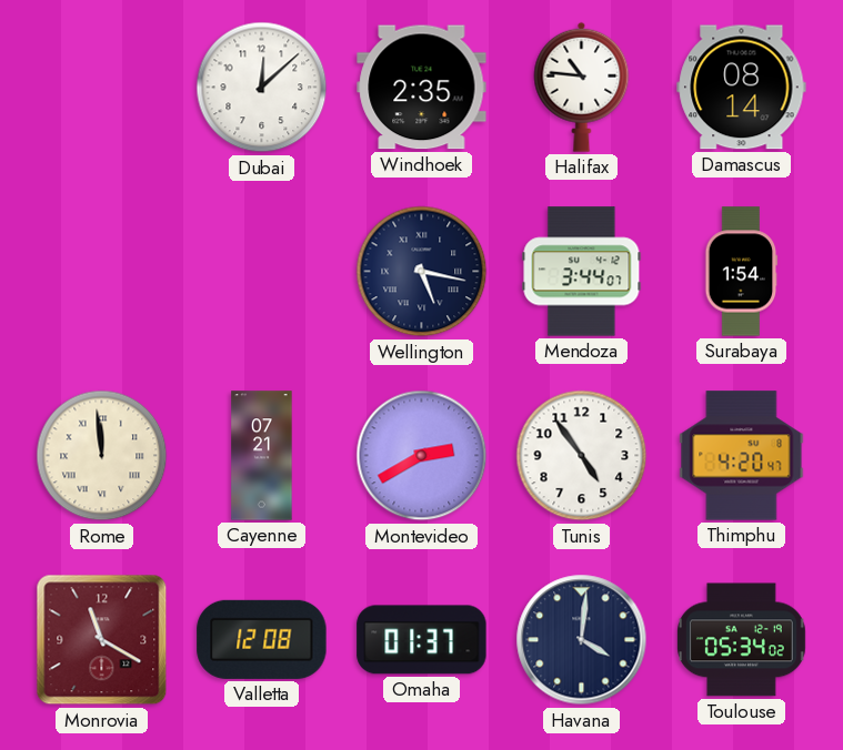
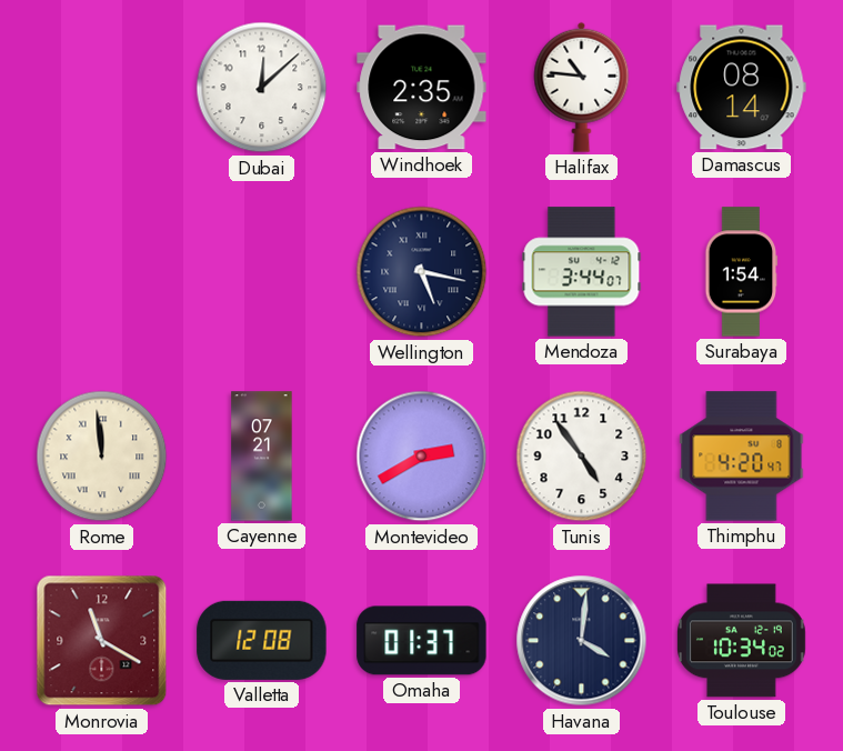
Toulouse: 05:34 -> 10:34
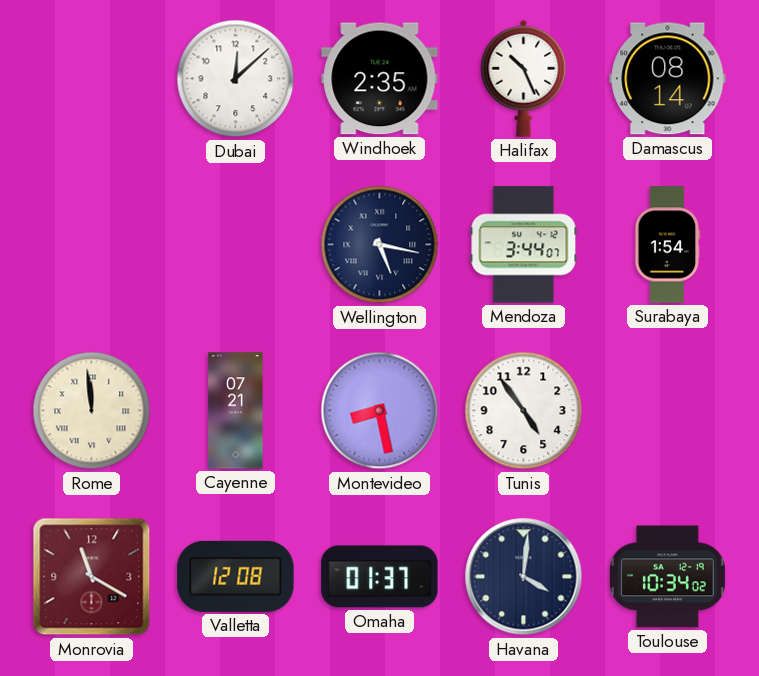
Halifax: 10:46 -> 10:26
Montevideo: 2:40 -> 8:28
Thimphu: 4:20 -> none
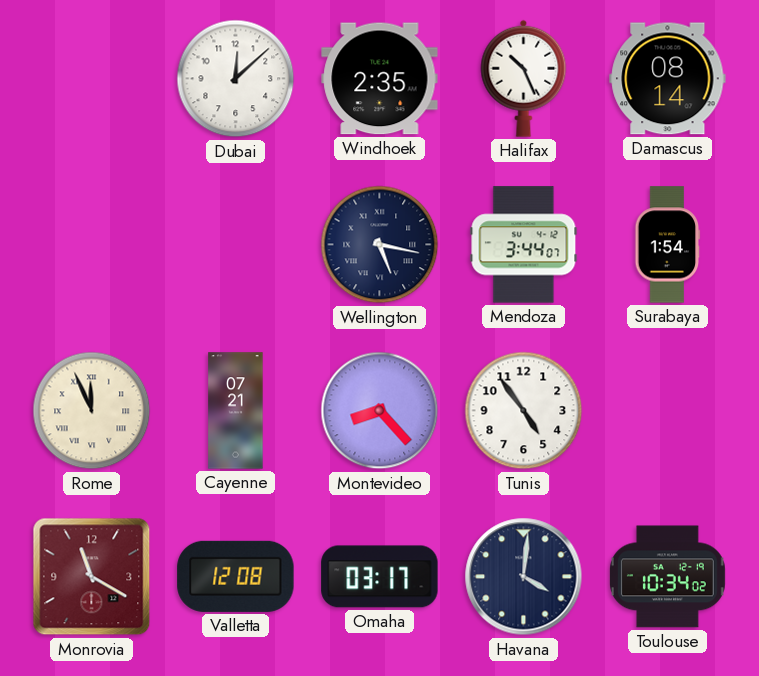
Rome: 11:59 -> 11:56
Montevideo: 8:28 -> 8:23
Omaha: 01:37 -> 03:17
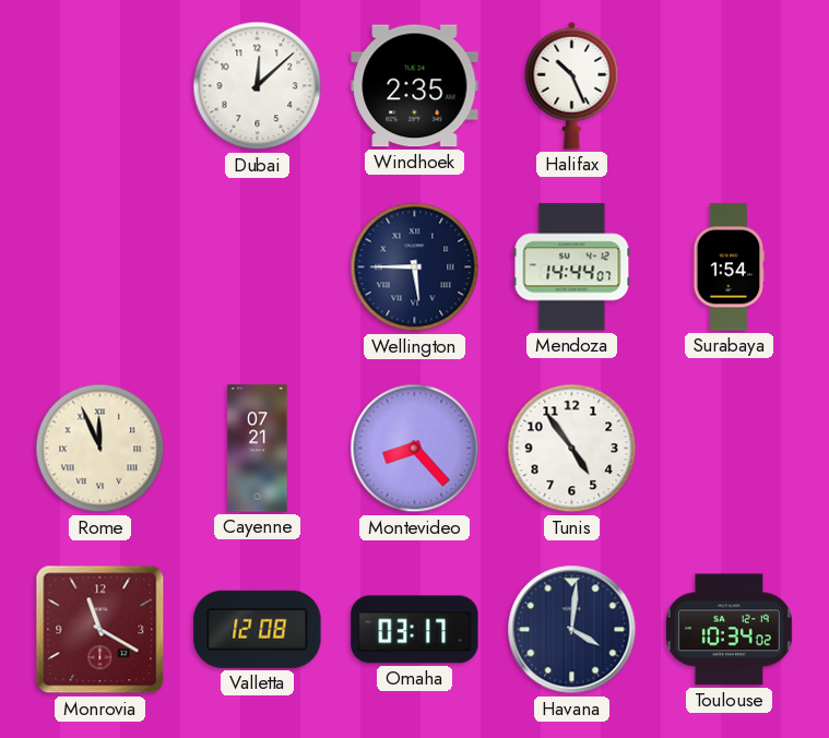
Damascus: 08:14 -> none
Wellington: 5:17 -> 5:45
Mendoza: 3:44 -> 14:44
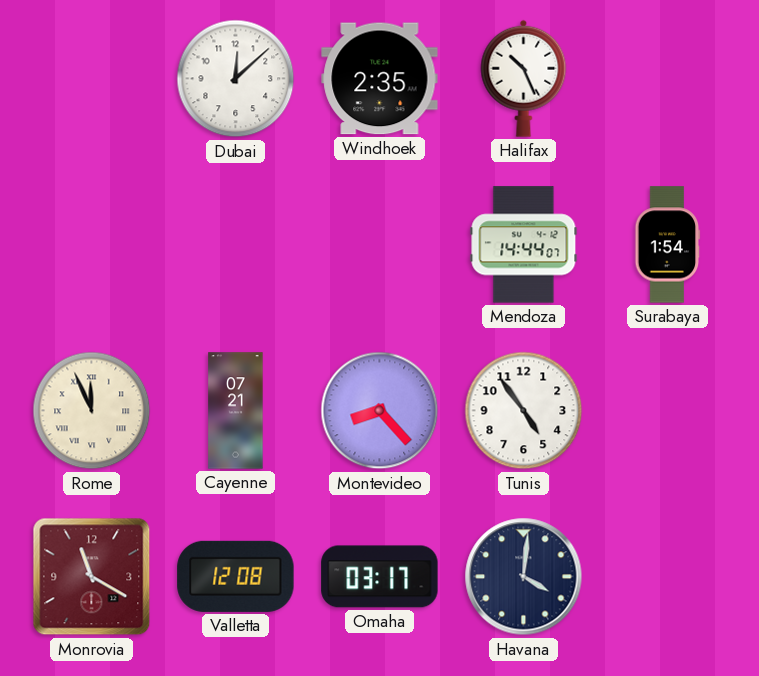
Wellington: 5:45 -> none
Toulouse: 10:34 -> none
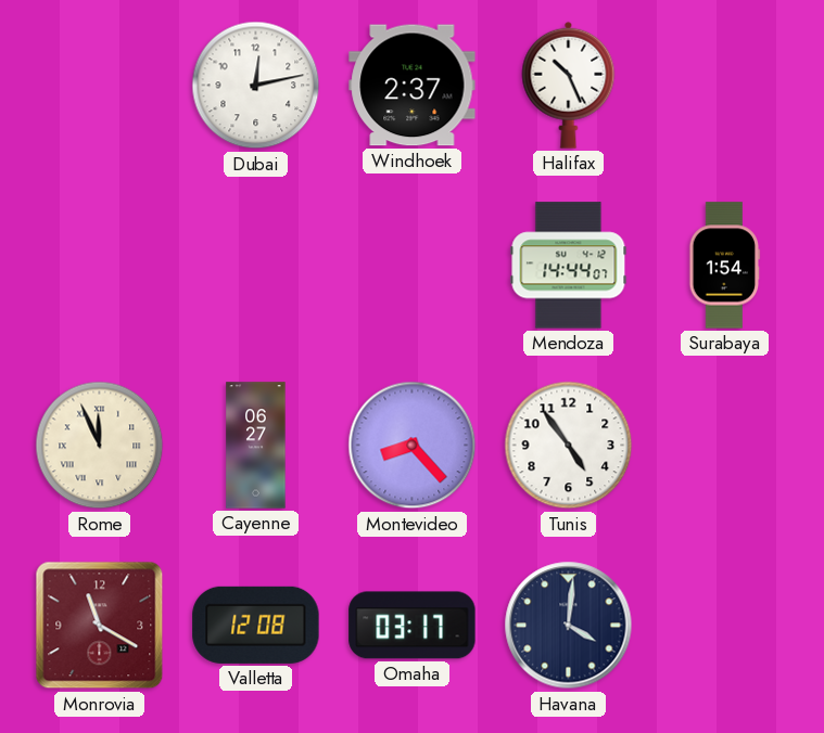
Dubai: 12:08 -> 12:13
Windhoek: 2:35 -> 2:37
Cayenne: 07:21 -> 06:27
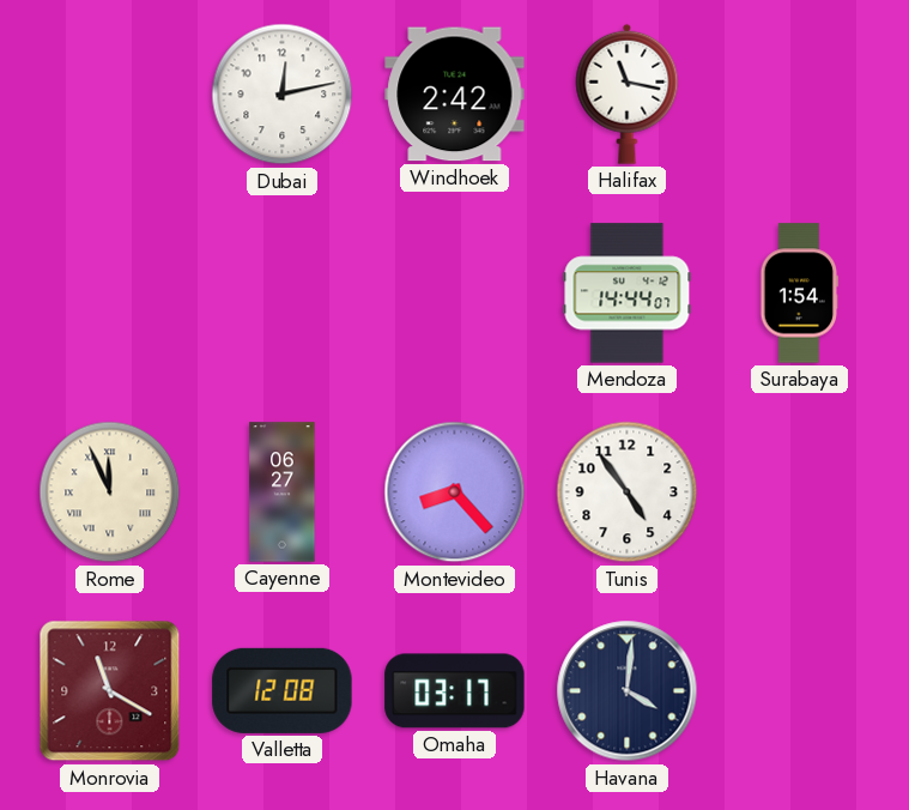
Windhoek: 2:37 -> 2:42
Halifax: 10:26 -> 11:17
